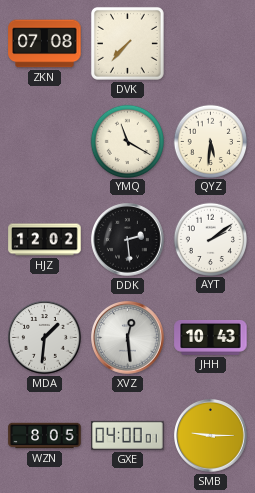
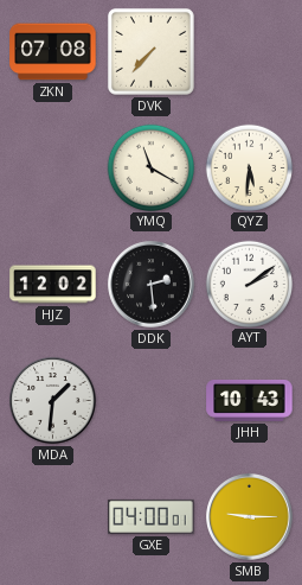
XVZ: 12:29 -> none
WZN: 8:05 -> none
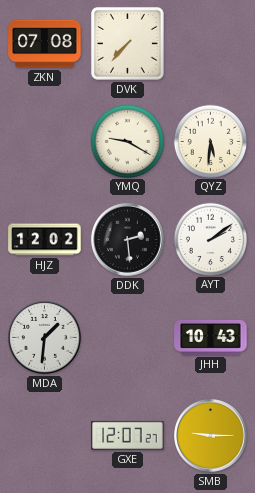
YMQ: 11:20 -> 9:20
GXE: 04:00 -> 12:07
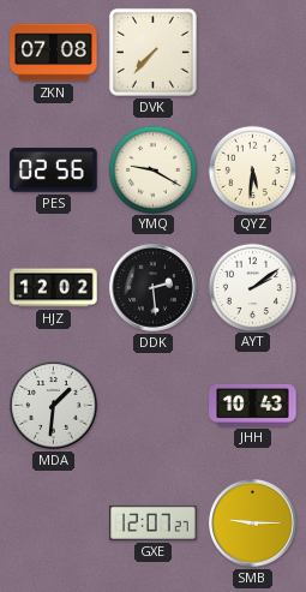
PES: none -> 02:56
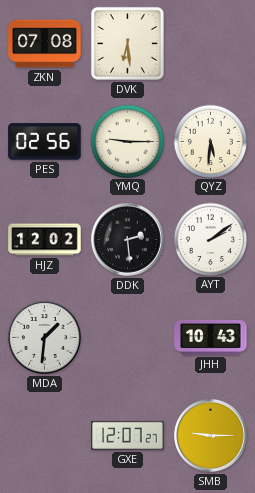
DVK: 7:37 -> 6:29
YMQ: 9:20 -> 9:15
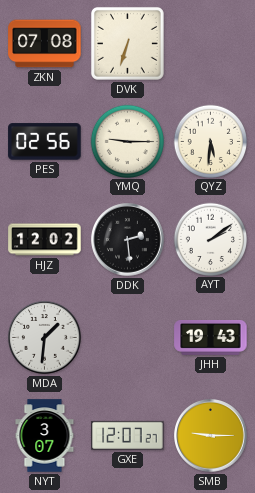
DVK: 6:29 -> 6:33
JHH: 10:43 -> 19:43
NYT: none -> 3:07
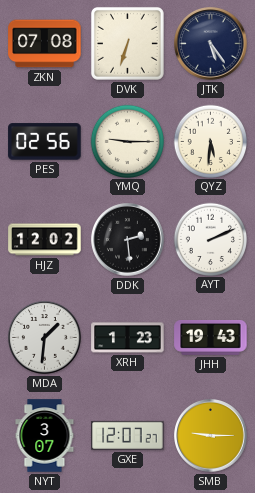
JTK: none -> 5:24
AYT: 2:09 -> 2:11
XRH: none -> 1:23
